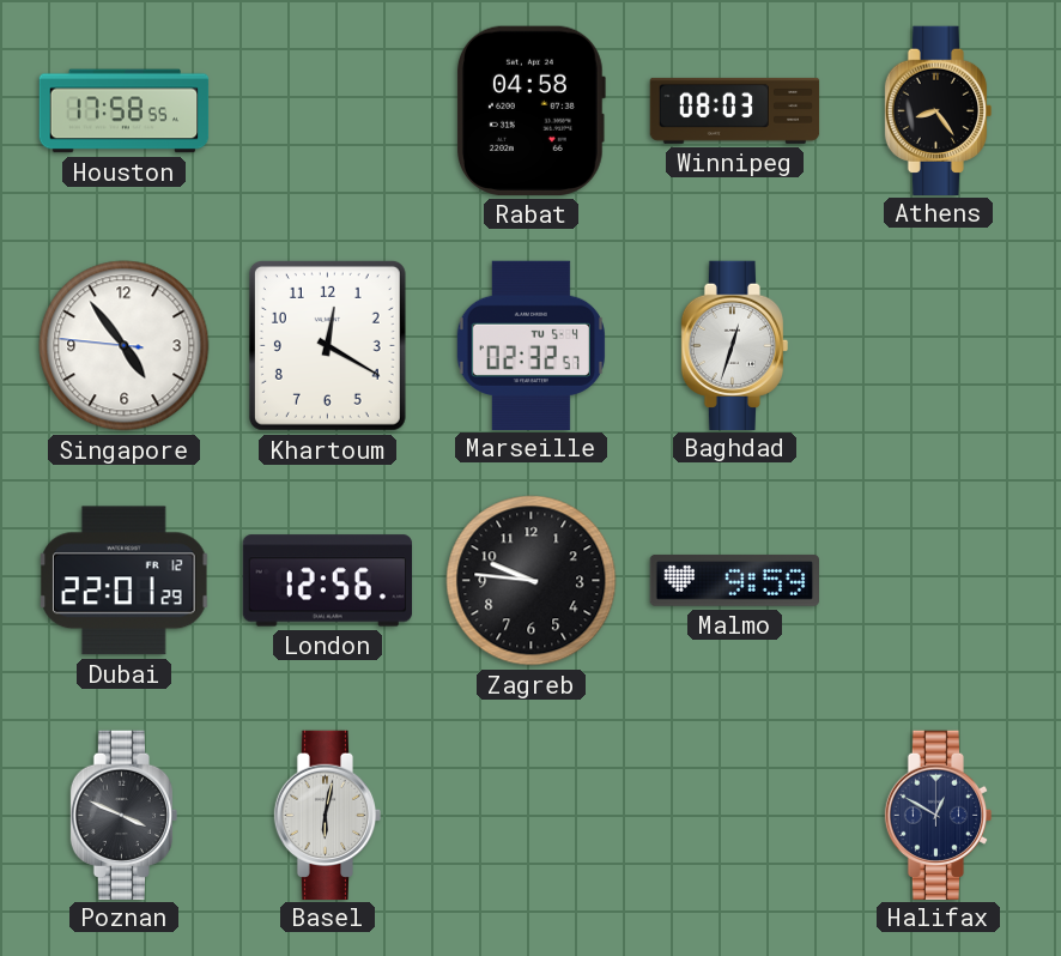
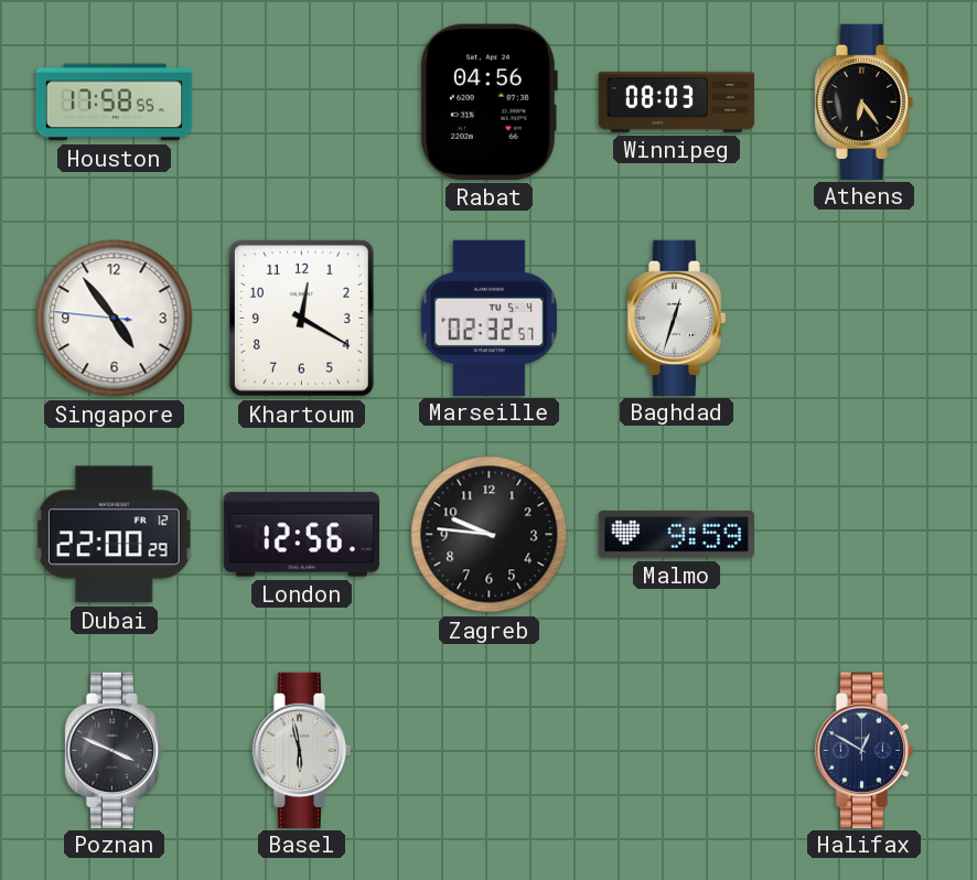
Rabat: 04:58 -> 04:56
Athens: 8:24 -> 6:24
Dubai: 22:01 -> 22:00
Basel: 6:02 -> 5:58
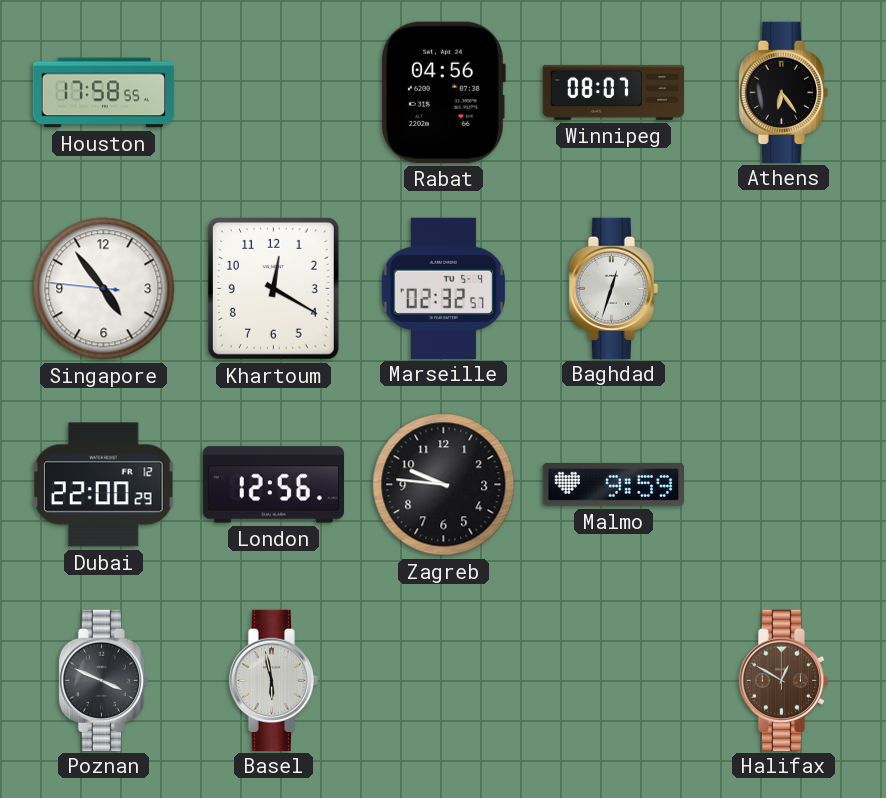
Winnipeg: 08:03 -> 08:07
Halifax dial: navy -> brown
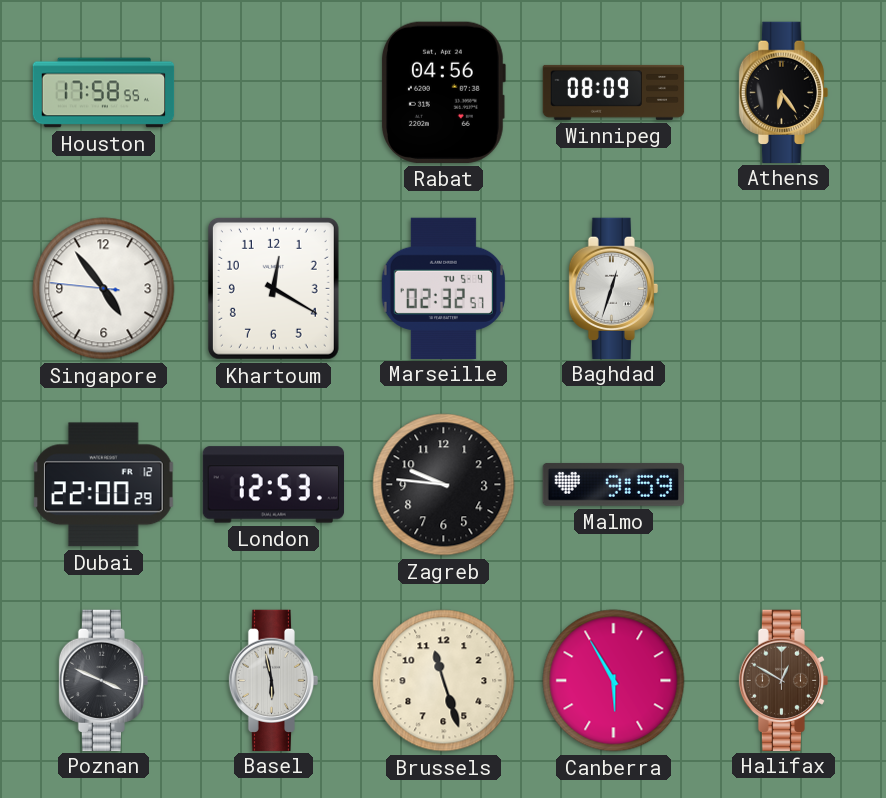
Winnipeg: 08:07 -> 08:09
London: 12:56 -> 12:53
Brussels: none -> 11:27
Canberra: none -> 5:55
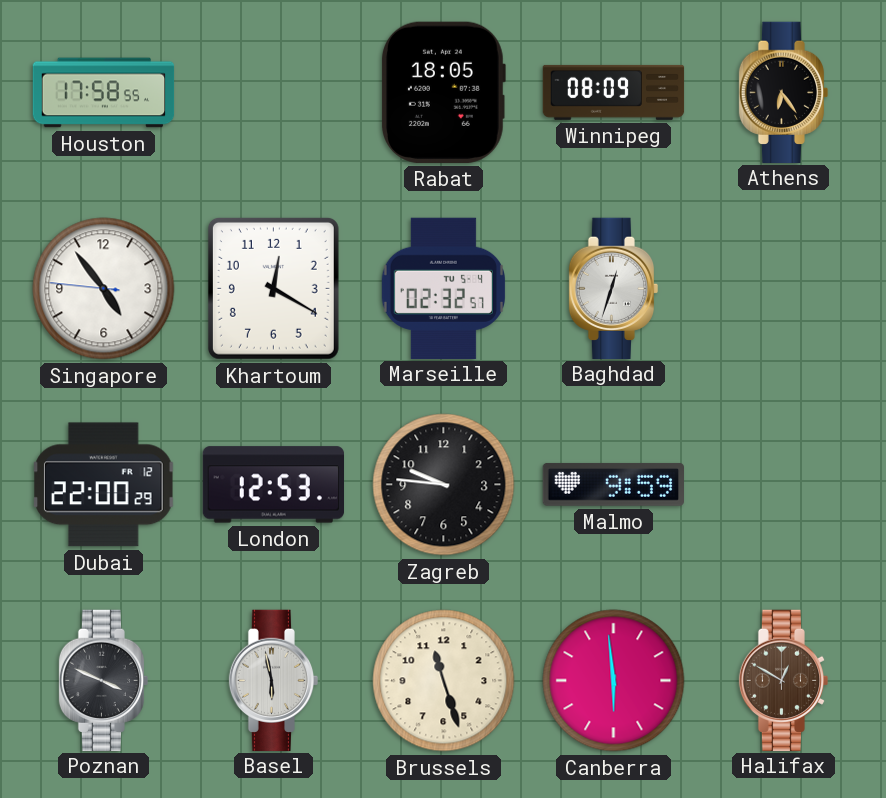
Rabat: 04:56 -> 18:05
Canberra: 5:55 -> 5:59
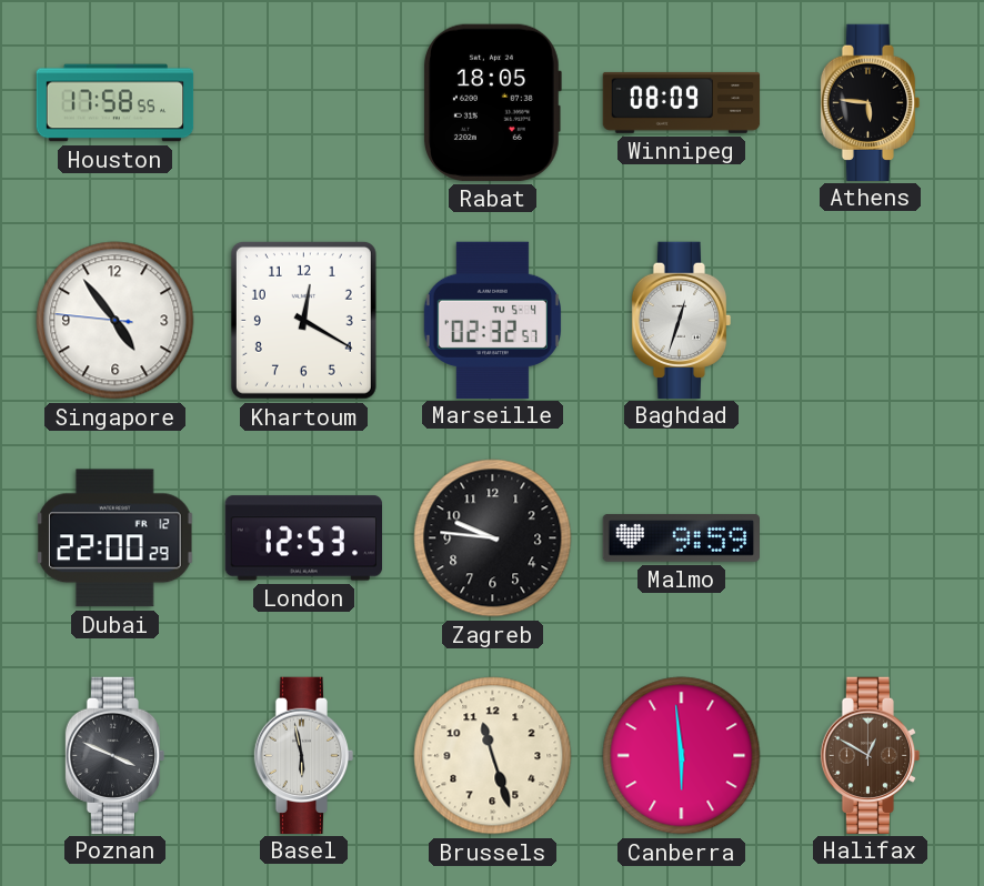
Athens: 6:24 -> 5:46
